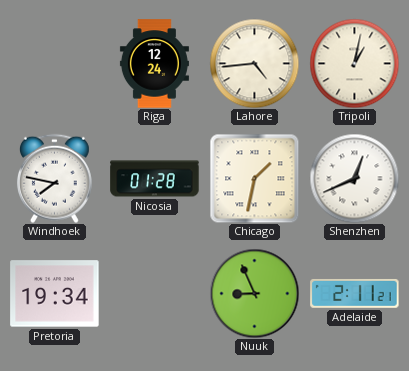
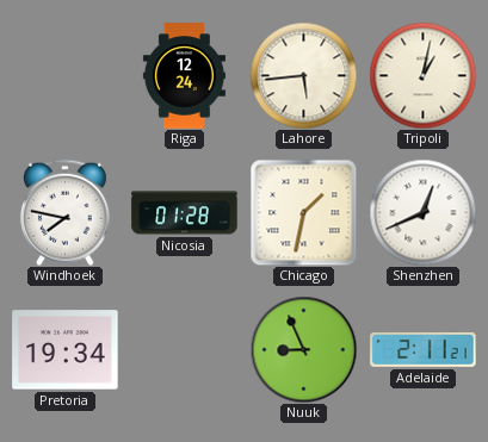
Lahore: 4:44 -> 5:44
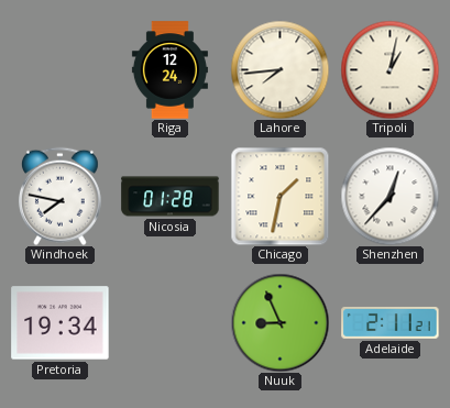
Lahore: 5:44 -> 7:44
Shenzhen: 12:41 -> 12:37
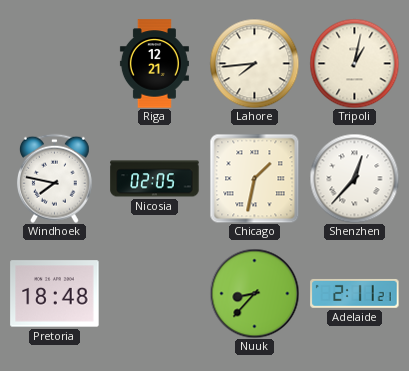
Riga: 12:24 -> 12:21
Nicosia: 01:28 -> 02:05
Pretoria: 19:34 -> 18:48
Nuuk: 8:56 -> 8:37
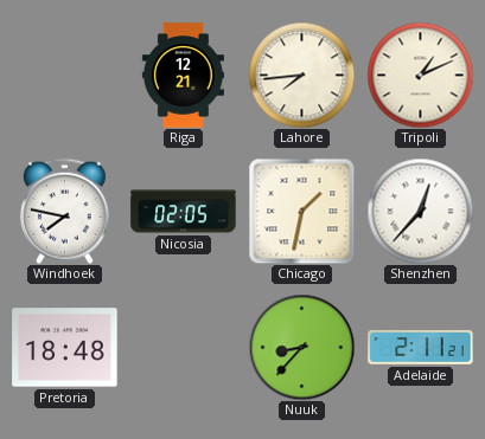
Tripoli: 1:02 -> 1:11
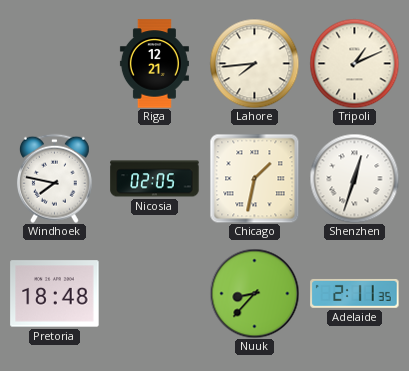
Shenzhen: 12:37 -> 12:33
Adelaide: 2:11:21 -> 2:11:35
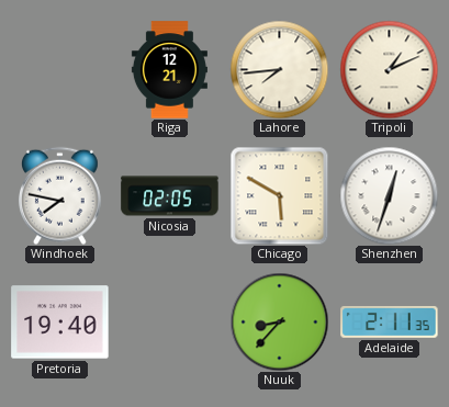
Chicago: 1:32 -> 5:50
Pretoria: 18:48 -> 19:40
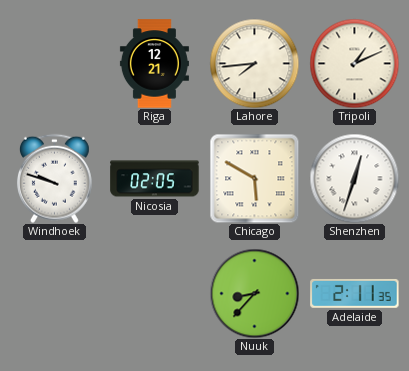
Windhoek: 7:47 -> 9:48
Pretoria: 19:40 -> none
